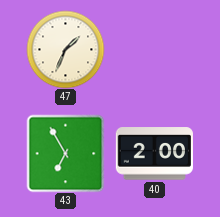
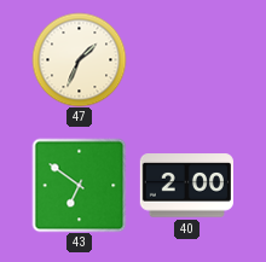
43: 6:55 -> 6:51
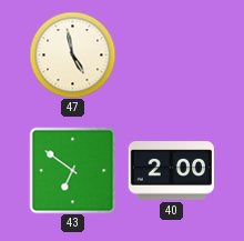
47: 1:34 -> 4:58
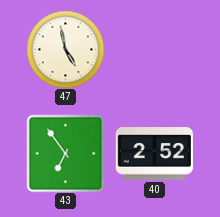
43: 6:51 -> 6:54
40: 2:00 -> 2:52
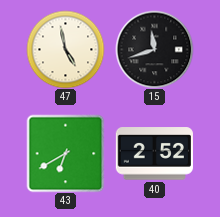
15: none -> 11:42
43: 6:54 -> 6:40
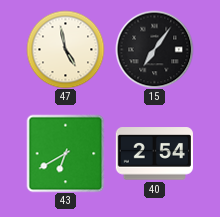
15: 11:42 -> 7:06
40: 2:52 -> 2:54
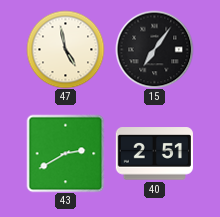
43: 6:40 -> 2:40
40: 2:54 -> 2:51
